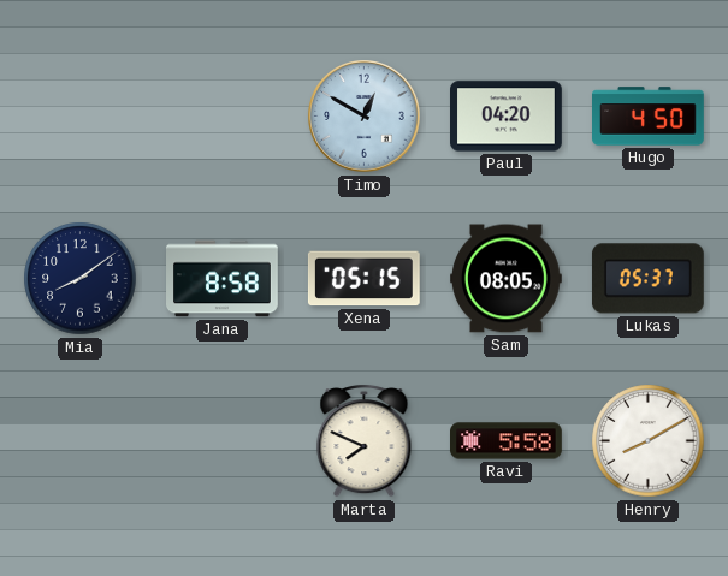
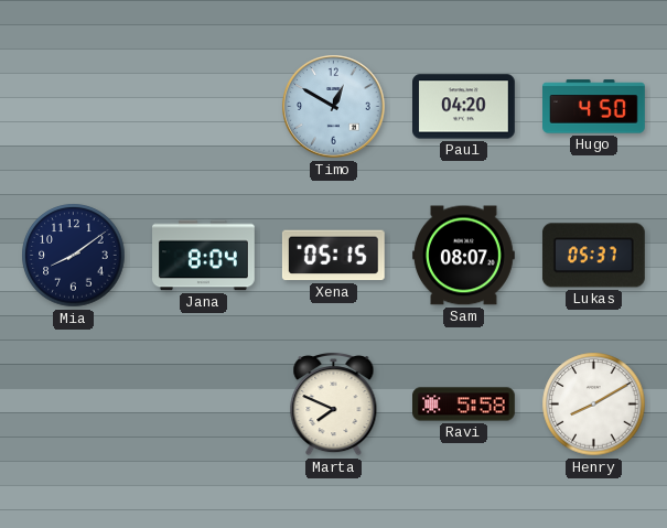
Jana: 8:58 -> 8:04
Sam: 08:05 -> 08:07
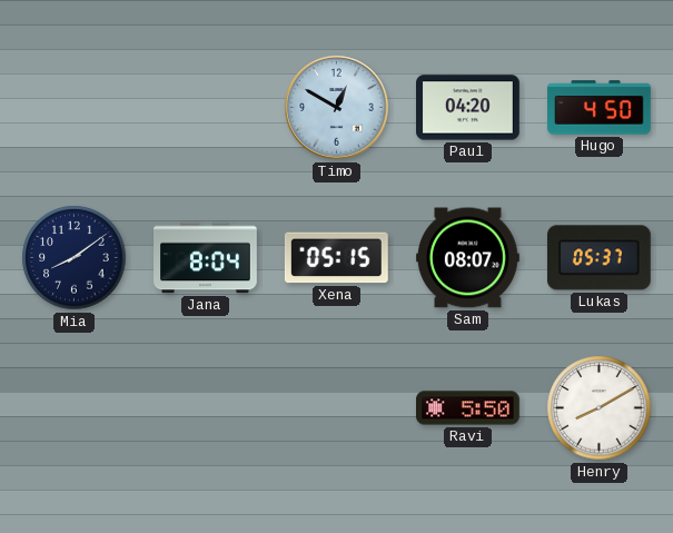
Marta: 7:49 -> none
Ravi: 5:58 -> 5:50
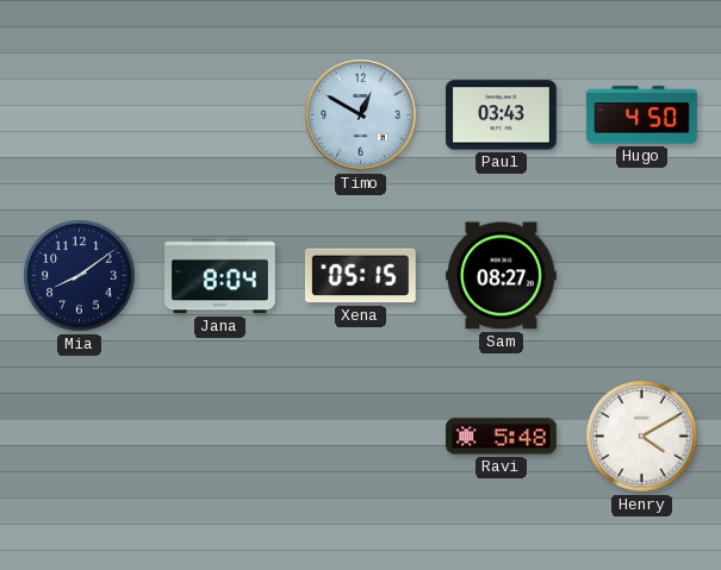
Paul: 04:20 -> 03:43
Sam: 08:07 -> 08:27
Lukas: 05:37 -> none
Ravi: 5:50 -> 5:48
Henry: 8:10 -> 4:10
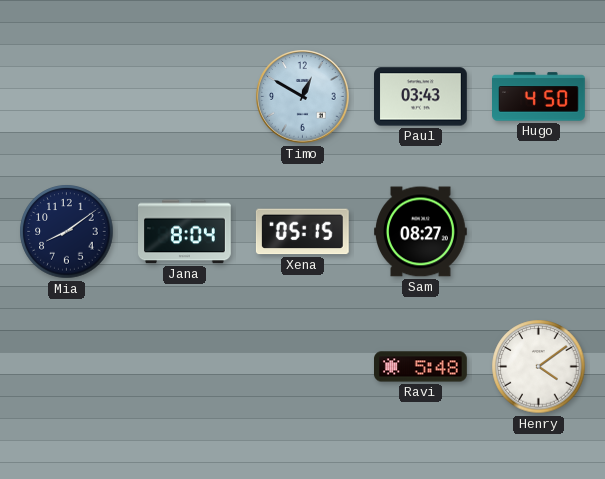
Henry: 4:10 -> 4:09
